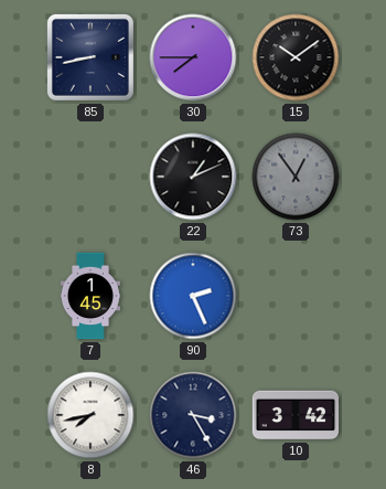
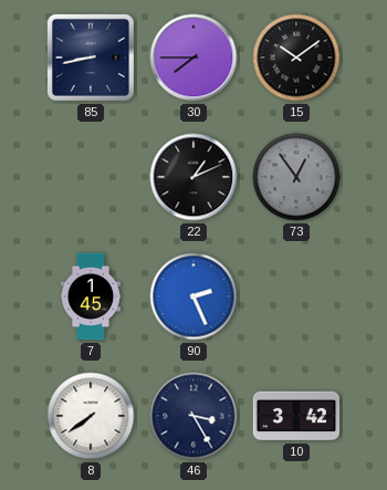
8: 7:43 -> 7:39
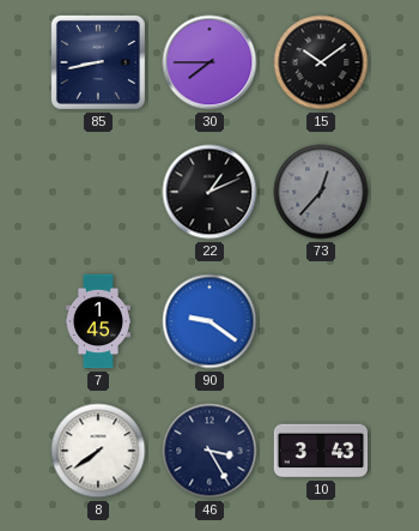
73: 12:54 -> 12:37
90: 2:26 -> 9:21
10: 3:42 -> 3:43
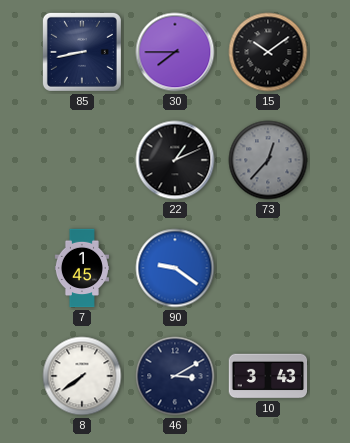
46: 3:25 -> 3:10
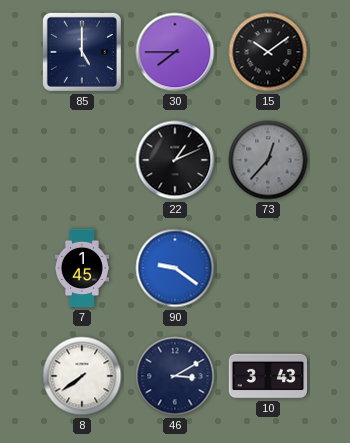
85: 8:43 -> 5:00
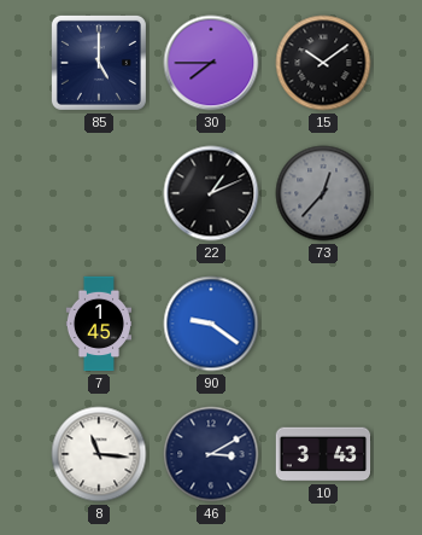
8: 7:39 -> 11:16
